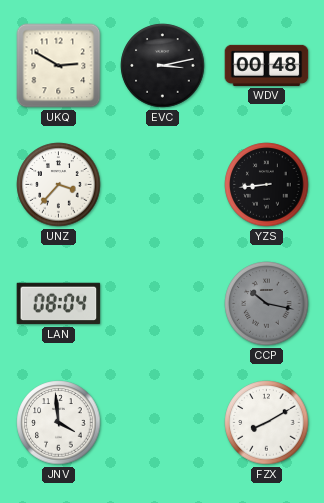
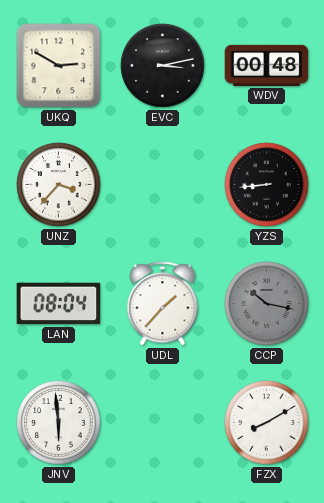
UDL: none -> 1:37
JNV: 3:59 -> 5:59
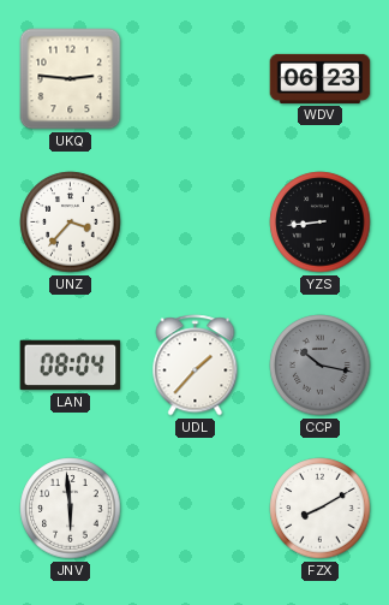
UKQ: 2:50 -> 2:46
EVC: 3:13 -> none
WDV: 00:48 -> 06:23
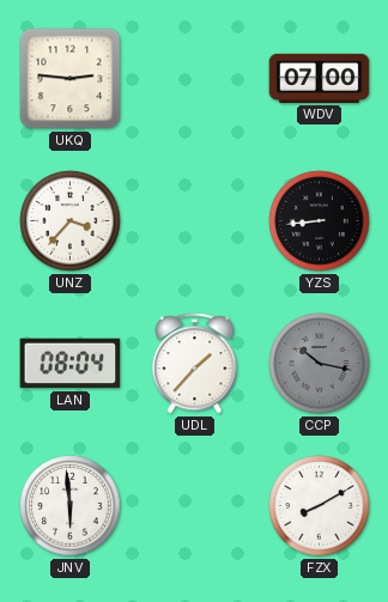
WDV: 06:23 -> 07:00
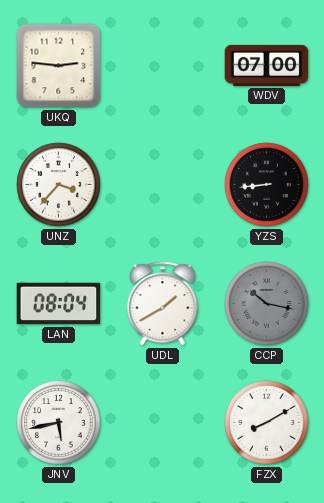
UDL: 1:37 -> 1:40
JNV: 5:59 -> 5:43
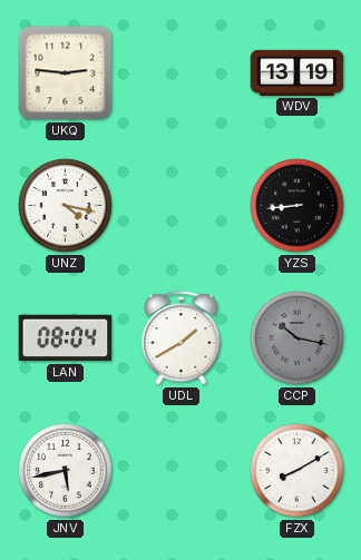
WDV: 07:00 -> 13:19
UNZ: 3:37 -> 4:17
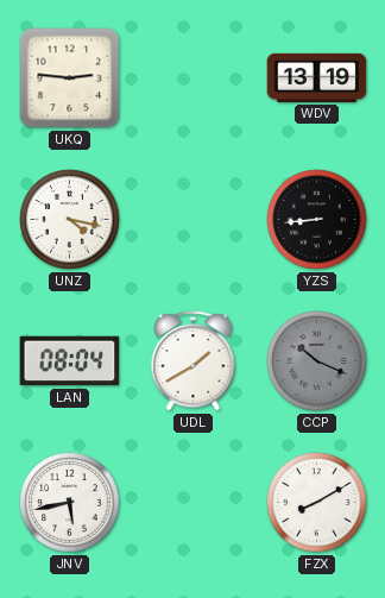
CCP: 10:17 -> 10:19
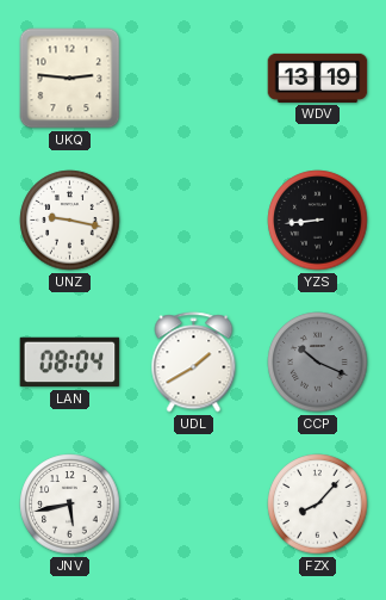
UNZ: 4:17 -> 9:17
FZX: 8:10 -> 8:07
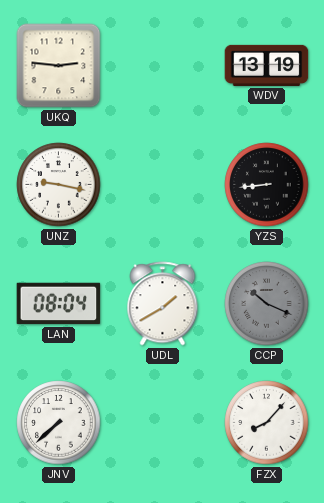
JNV: 5:43 -> 7:38
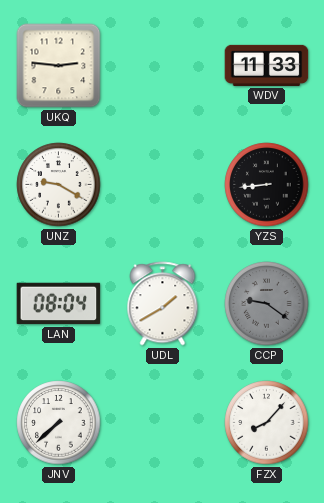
WDV: 13:19 -> 11:33
UNZ: 9:17 -> 9:20
CCP: 10:19 -> 9:21
